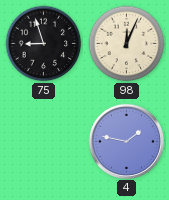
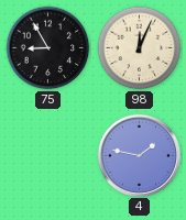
75: 8:57 -> 8:55
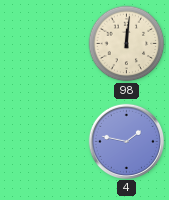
75: 8:55 -> none
98: 12:04 -> 12:01
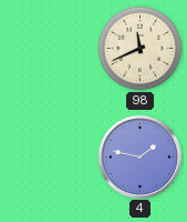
98: 12:01 -> 11:41
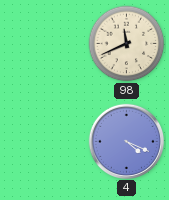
4: 1:47 -> 4:19
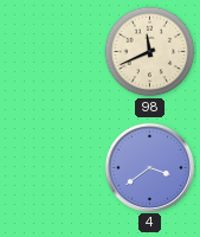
4: 4:19 -> 3:39
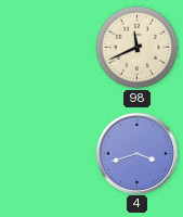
4: 3:39 -> 3:42
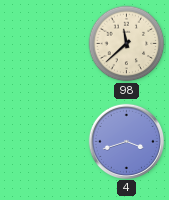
98: 11:41 -> 11:38
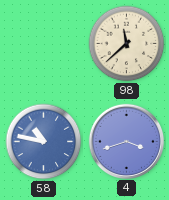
58: none -> 10:47
